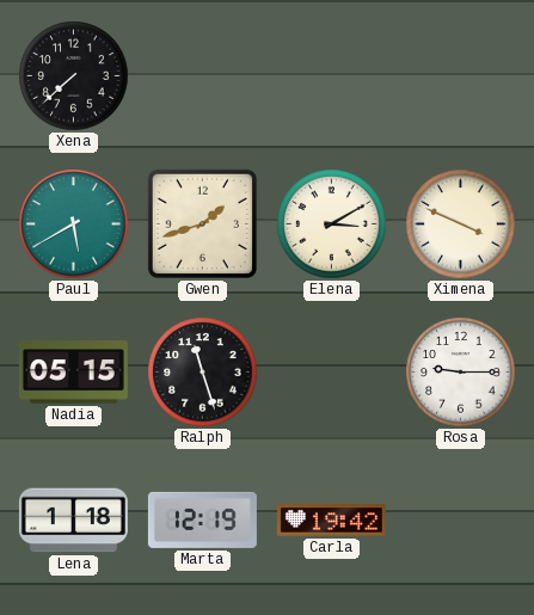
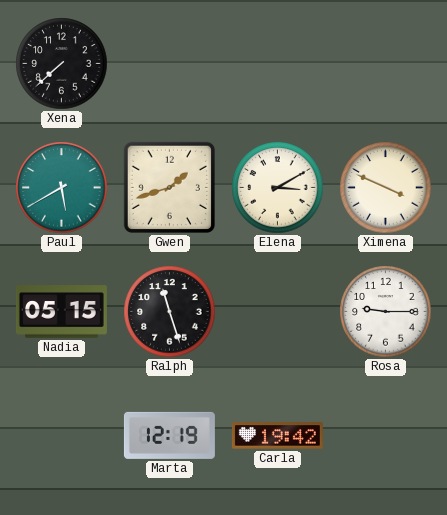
Lena: 1:18 -> none
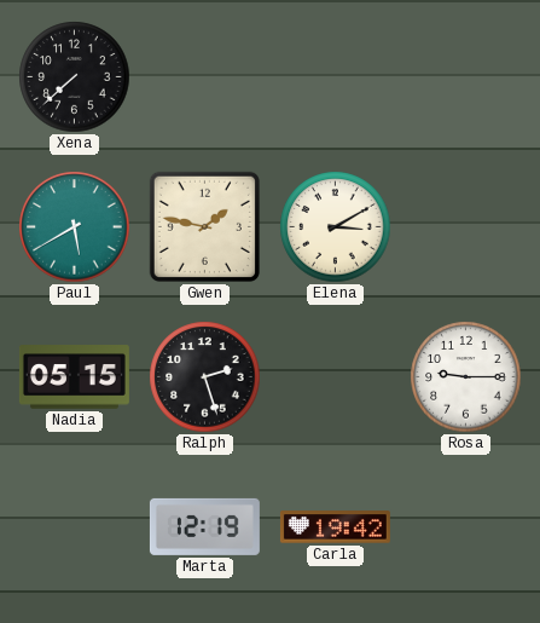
Gwen: 1:42 -> 1:47
Ximena: 3:49 -> none
Ralph: 11:27 -> 2:27
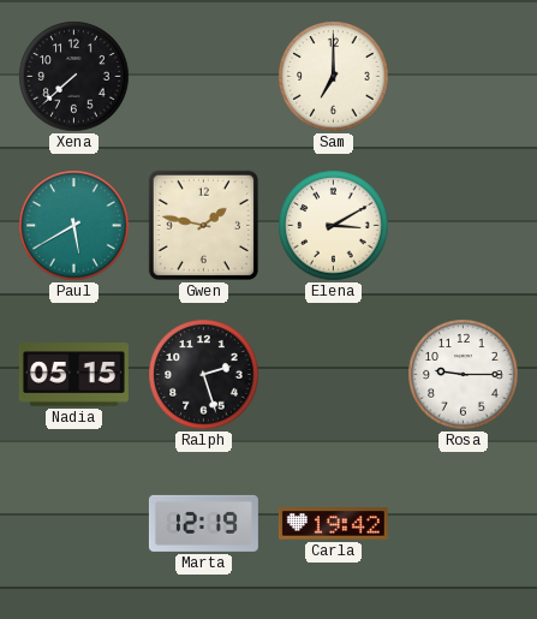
Sam: none -> 7:00
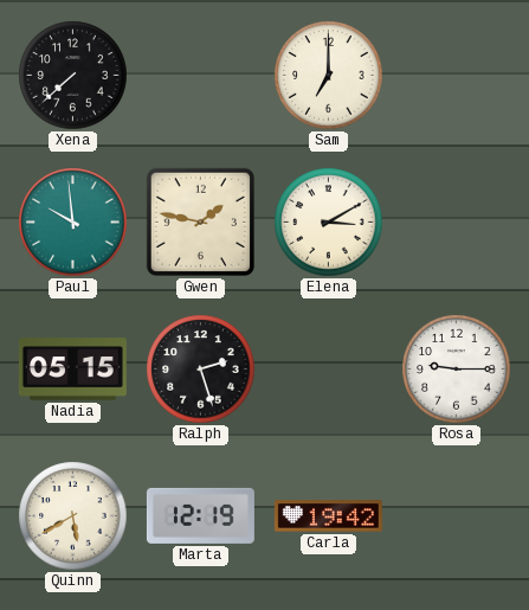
Paul: 5:40 -> 9:59
Quinn: none -> 5:40
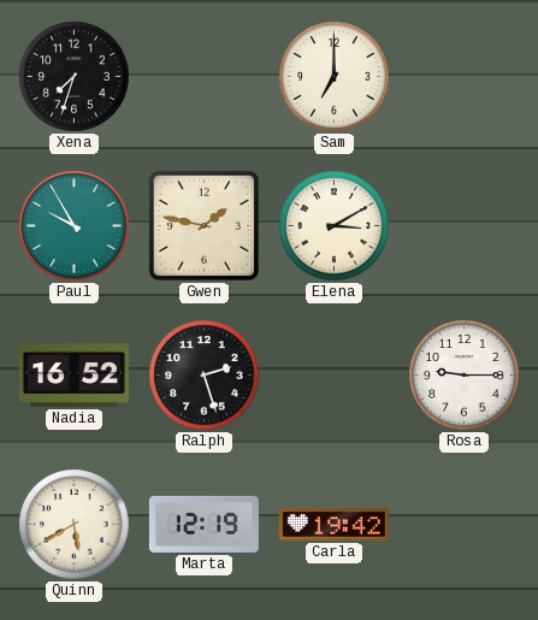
Xena: 7:38 -> 7:33
Paul: 9:59 -> 9:55
Nadia: 05:15 -> 16:52
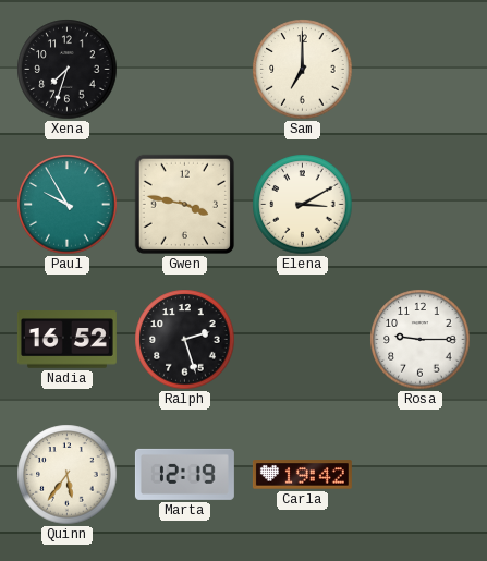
Gwen: 1:47 -> 3:47
Quinn: 5:40 -> 5:36
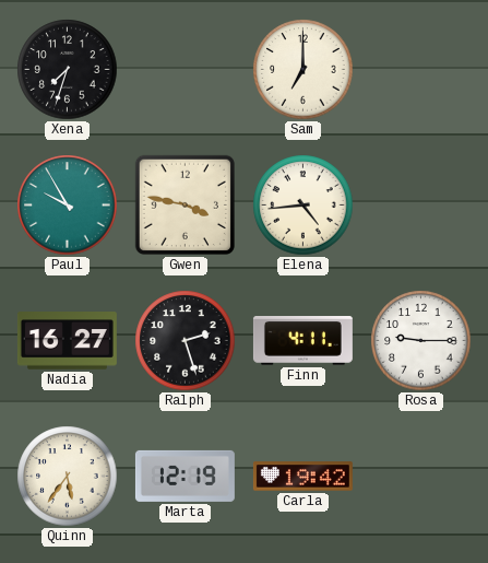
Elena: 3:10 -> 4:44
Nadia: 16:52 -> 16:27
Finn: none -> 4:11
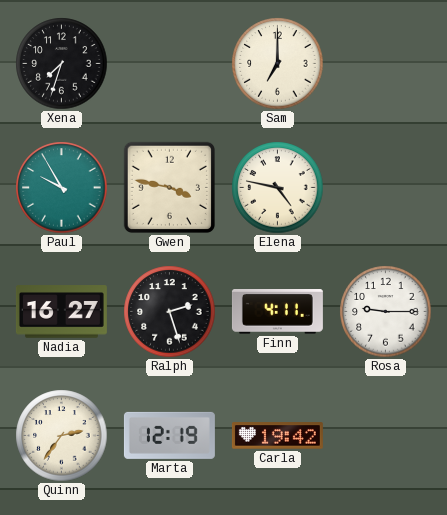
Elena: 4:44 -> 4:47
Quinn: 5:36 -> 2:36
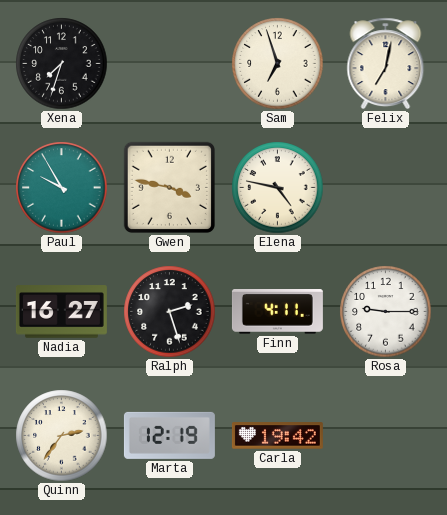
Sam: 7:00 -> 6:57
Felix: none -> 7:02
